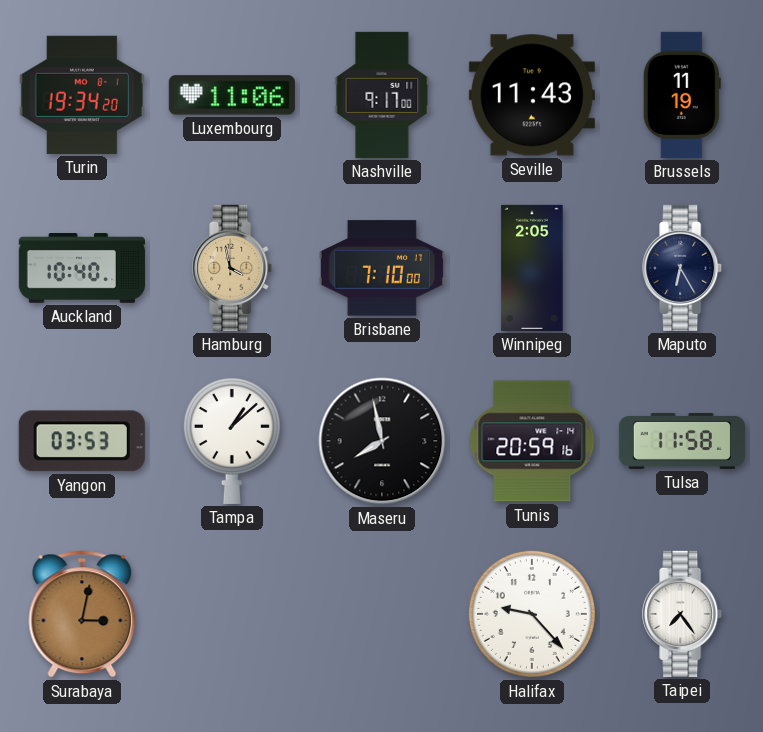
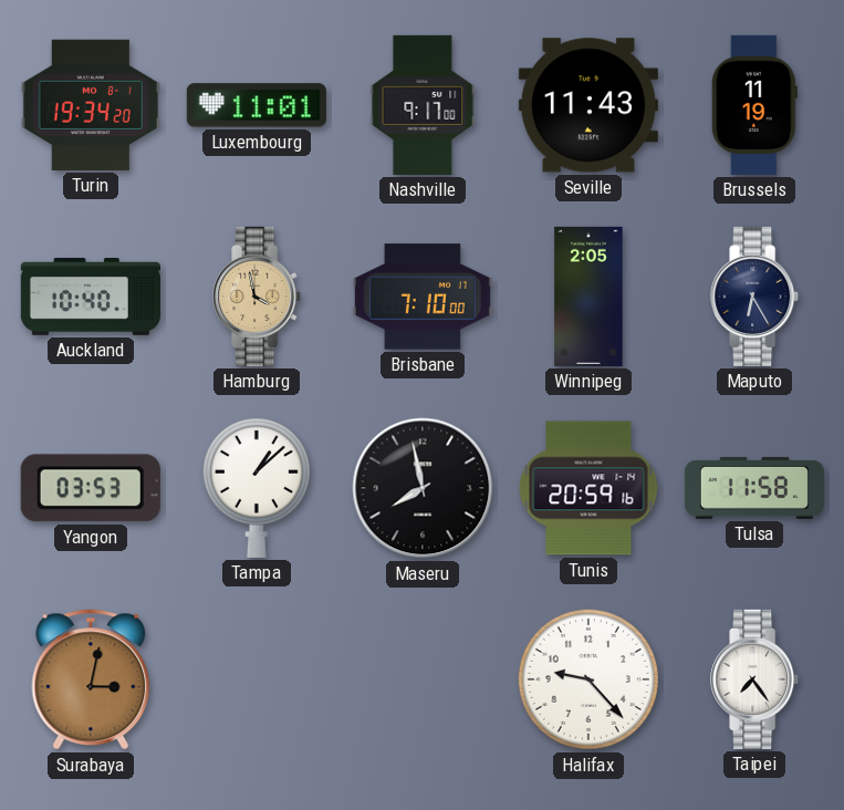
Luxembourg: 11:06 -> 11:01
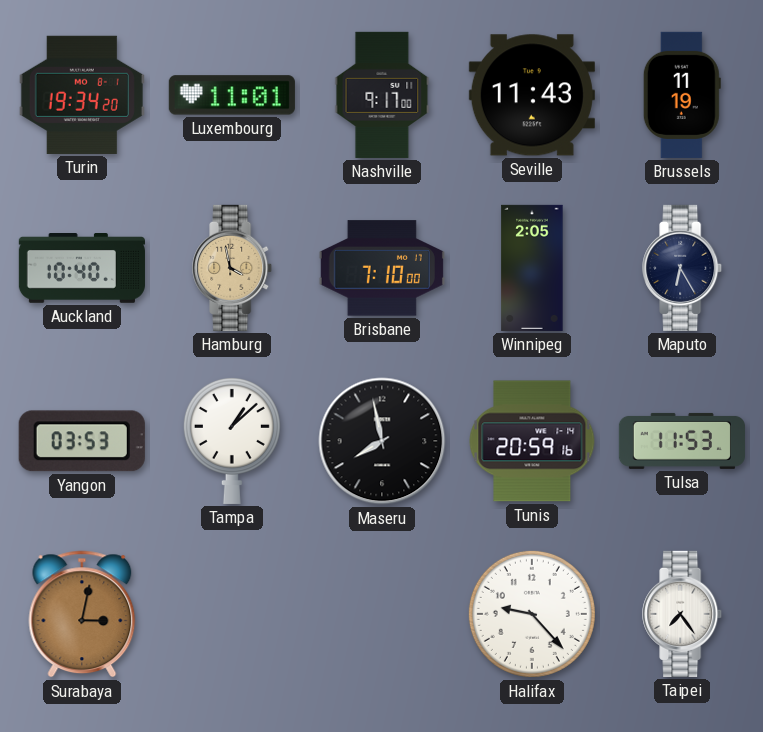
Tulsa: 11:58 -> 11:53
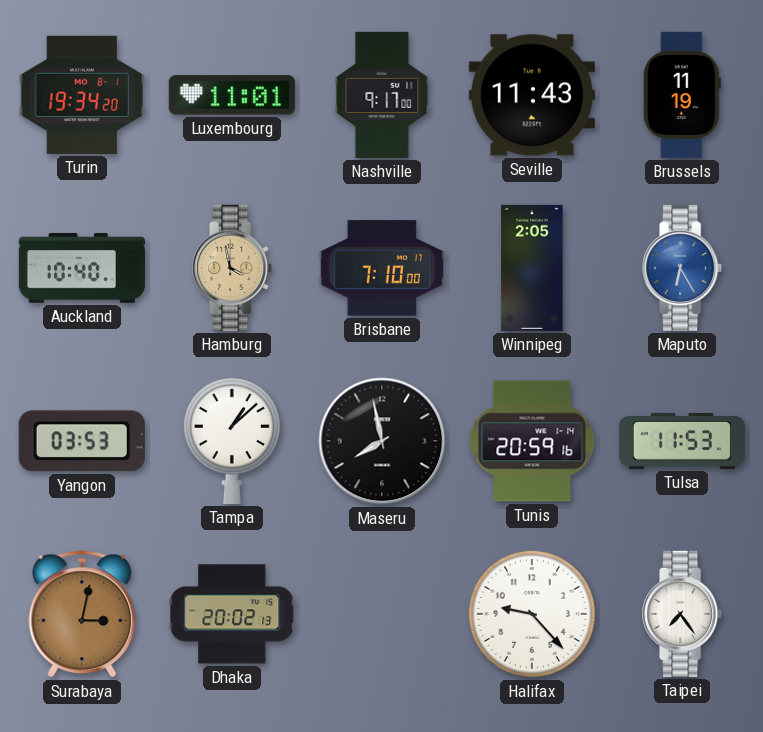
Maputo dial: navy -> blue
Dhaka: none -> 20:02
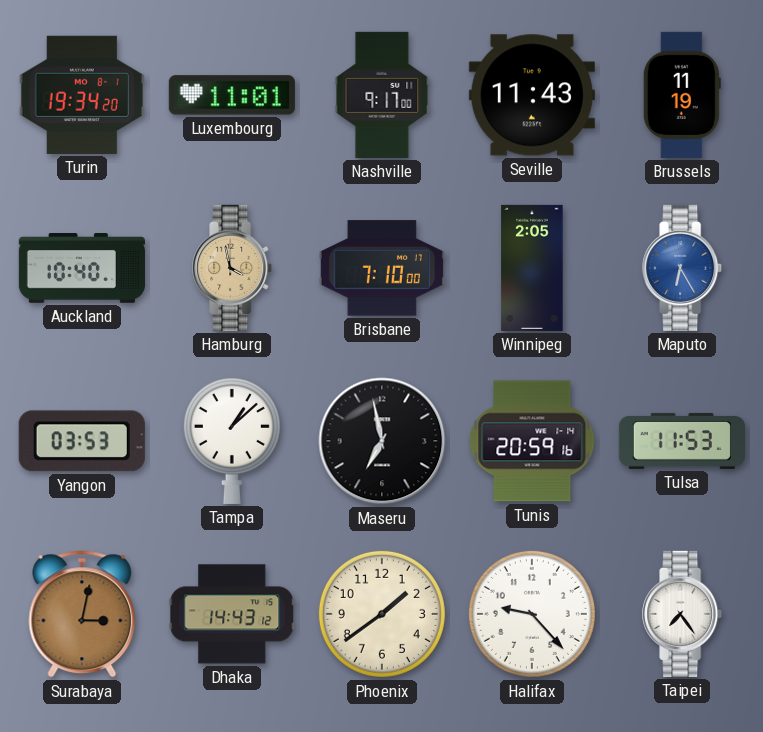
Maseru: 7:58 -> 6:58
Dhaka: 20:02 -> 14:43
Phoenix: none -> 1:39
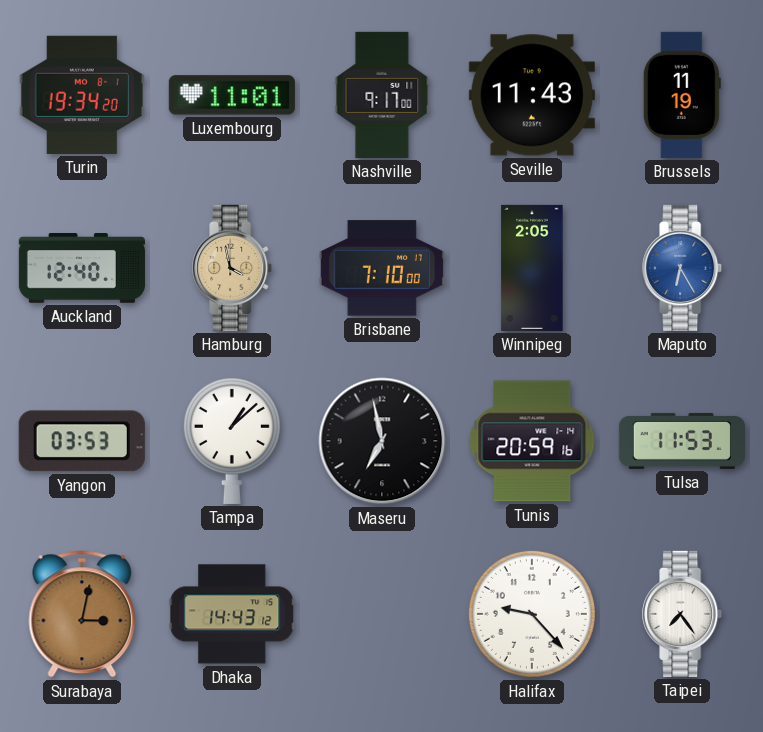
Auckland: 10:40 -> 12:40
Phoenix: 1:39 -> none
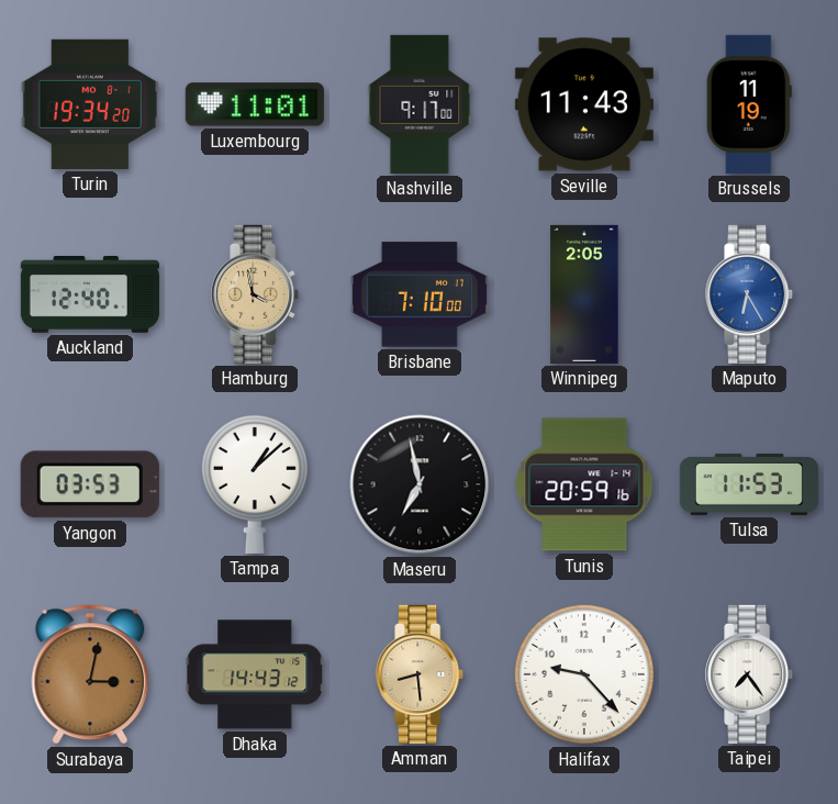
Amman: none -> 8:29
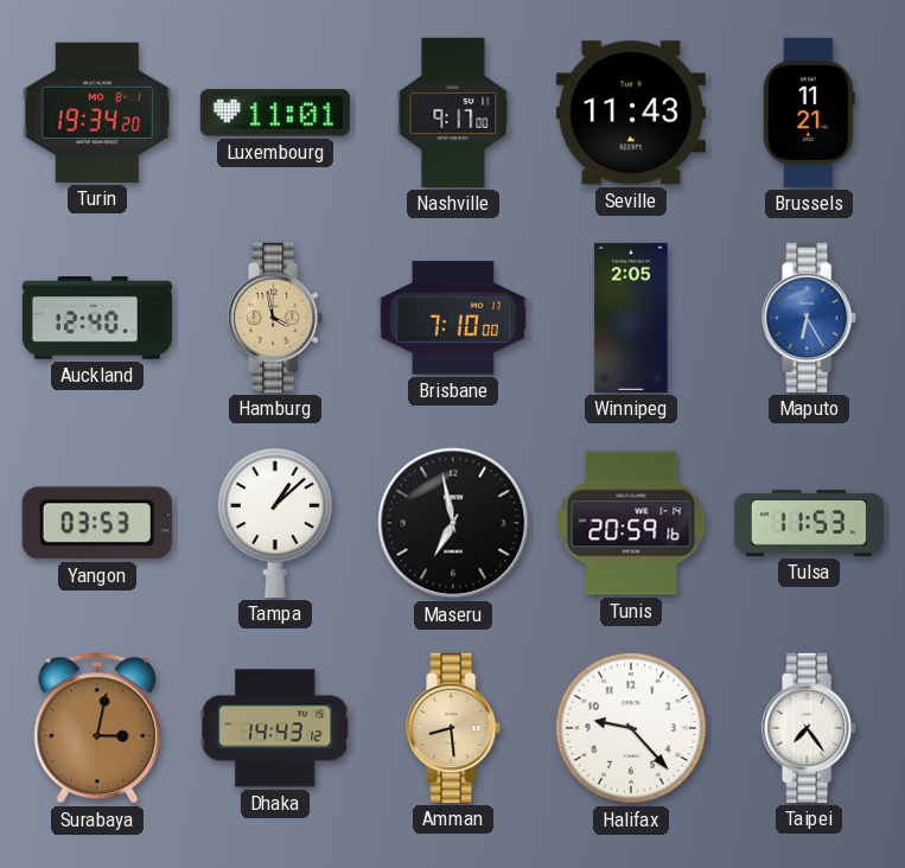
Brussels: 11:19 -> 11:21
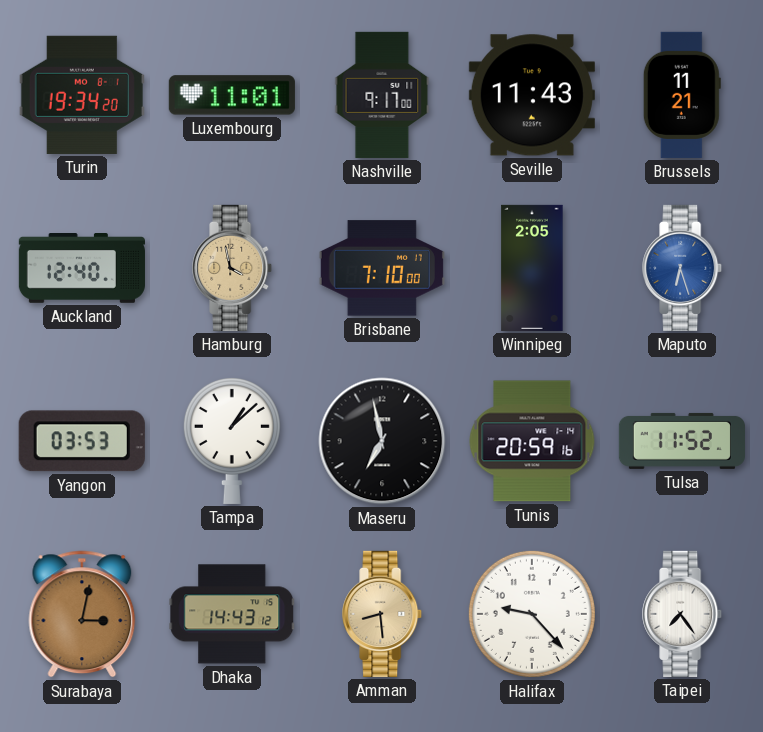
Maputo: 6:25 -> 6:27
Tulsa: 11:53 -> 11:52
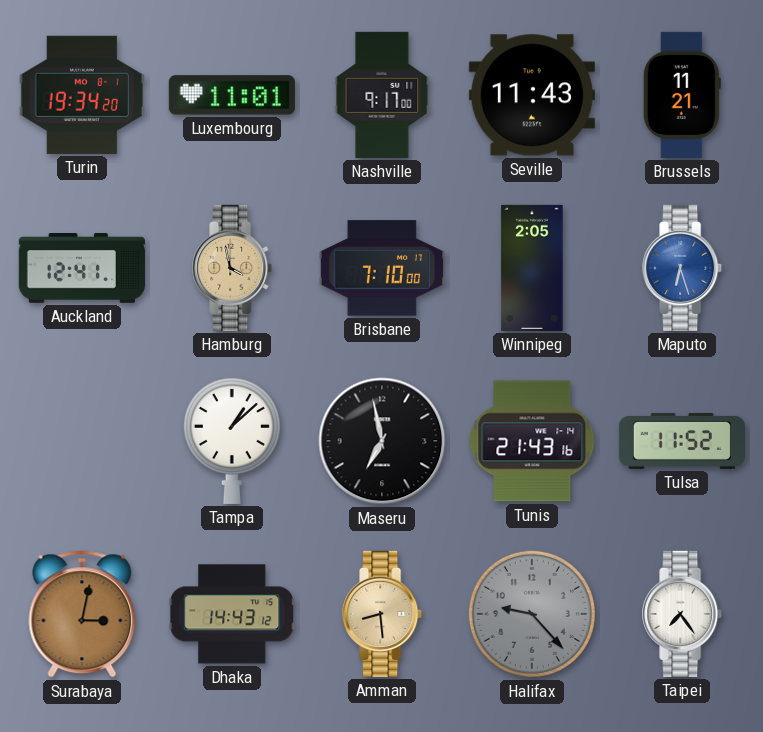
Auckland: 12:40 -> 12:41
Yangon: 03:53 -> none
Tunis: 20:59 -> 21:43
Halifax dial: white -> grey
